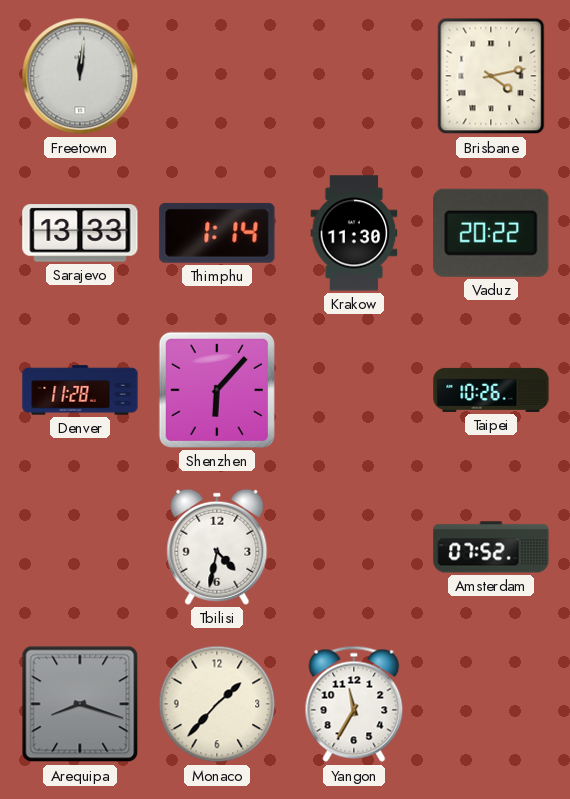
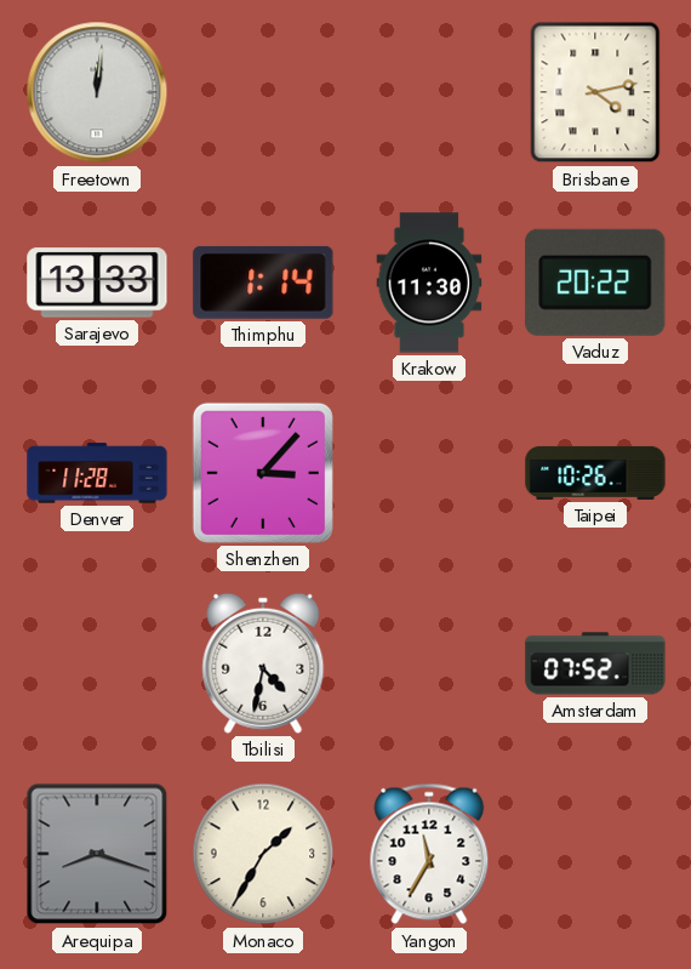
Shenzhen: 6:07 -> 3:07
Monaco: 1:37 -> 1:35
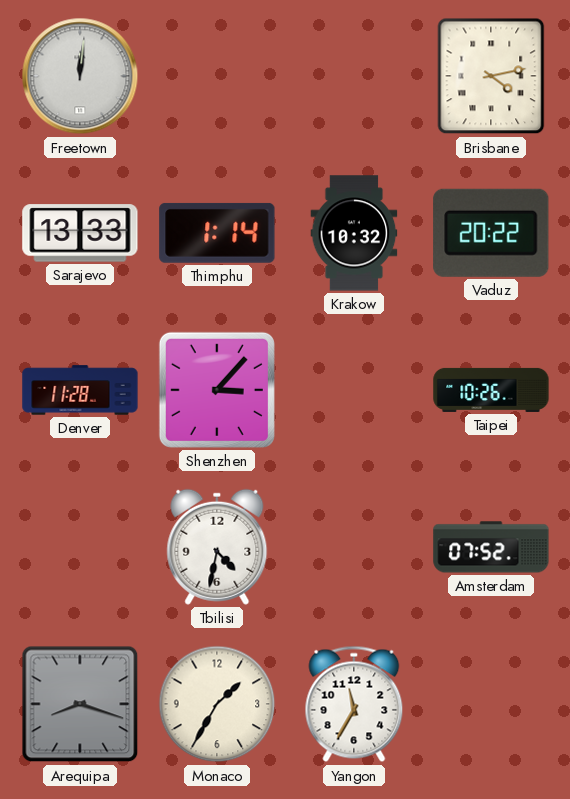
Krakow: 11:30 -> 10:32
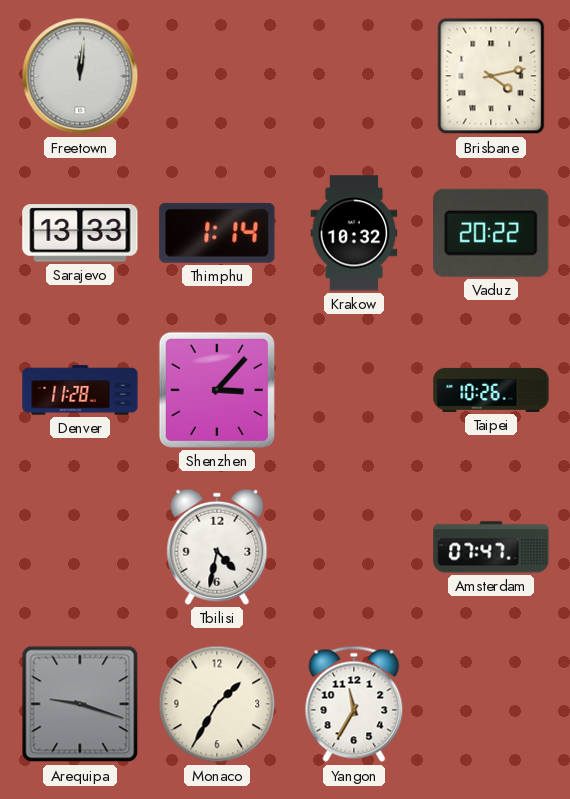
Amsterdam: 07:52 -> 07:47
Arequipa: 8:18 -> 9:18
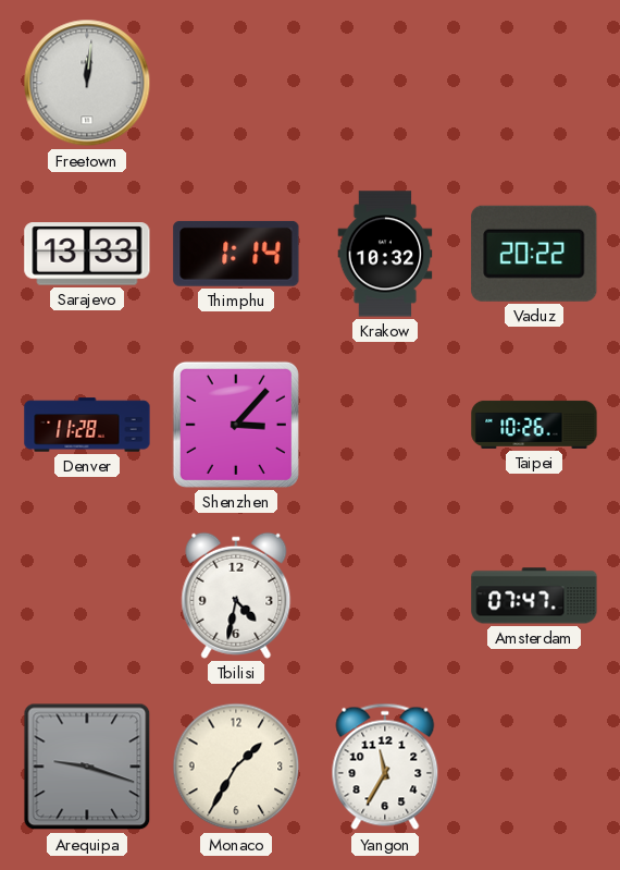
Brisbane: 4:13 -> none
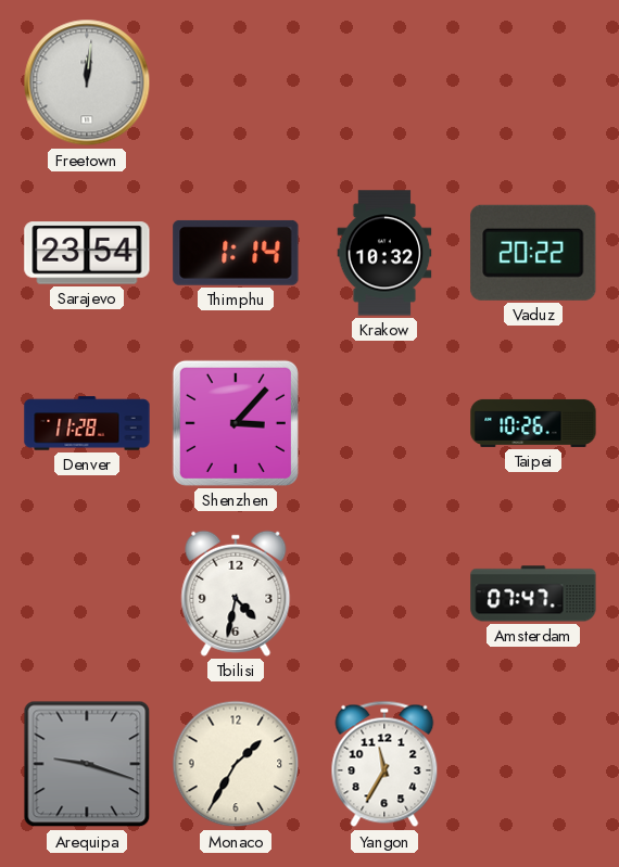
Sarajevo: 13:33 -> 23:54
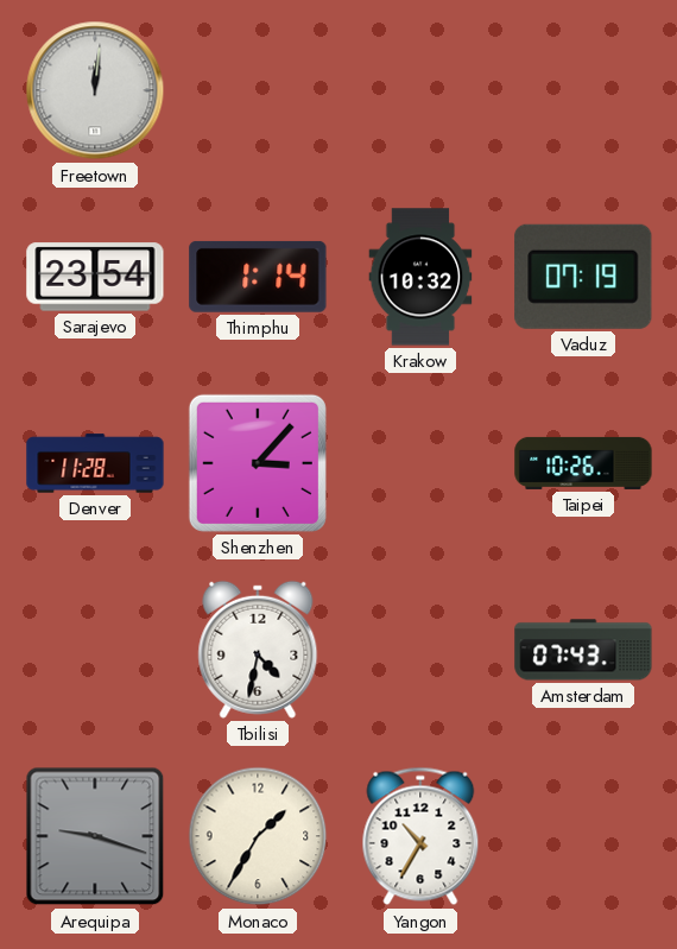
Vaduz: 20:22 -> 07:19
Amsterdam: 07:47 -> 07:43
Yangon: 11:35 -> 10:35
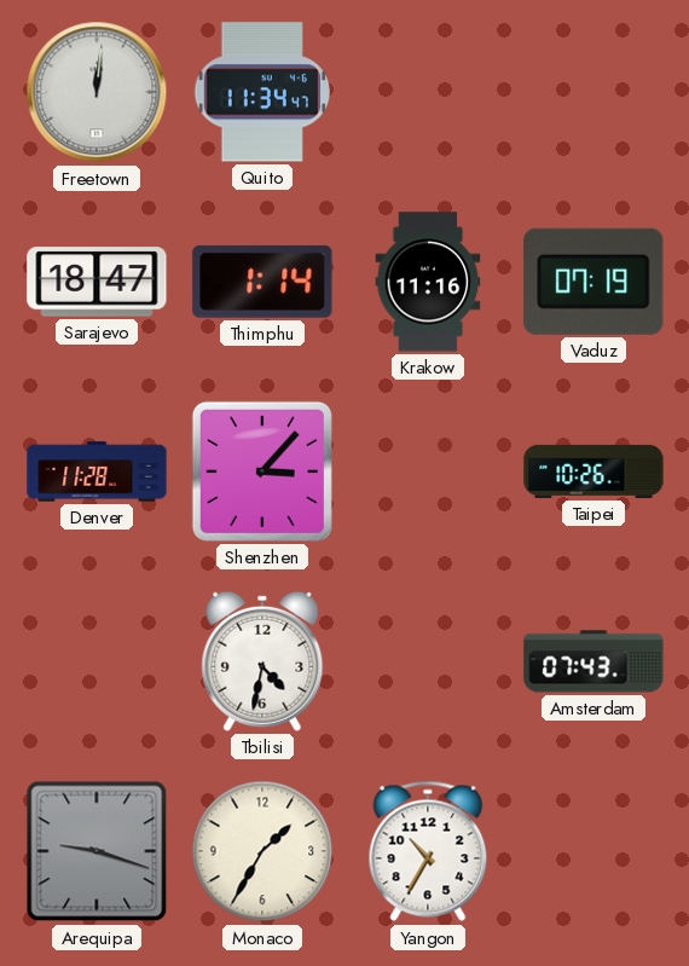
Quito: none -> 11:34
Sarajevo: 23:54 -> 18:47
Krakow: 10:32 -> 11:16
